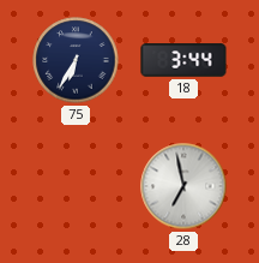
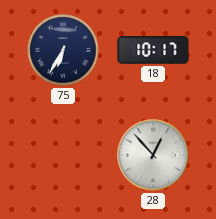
18: 3:44 -> 10:17
28: 6:58 -> 12:53
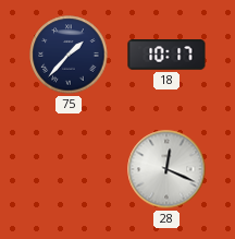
75: 6:35 -> 1:37
28: 12:53 -> 12:19
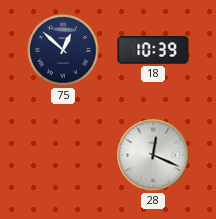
75: 1:37 -> 12:52
18: 10:17 -> 10:39
